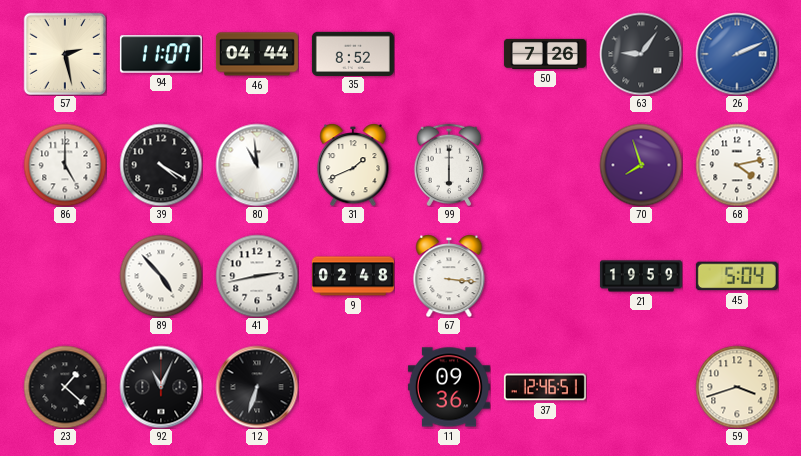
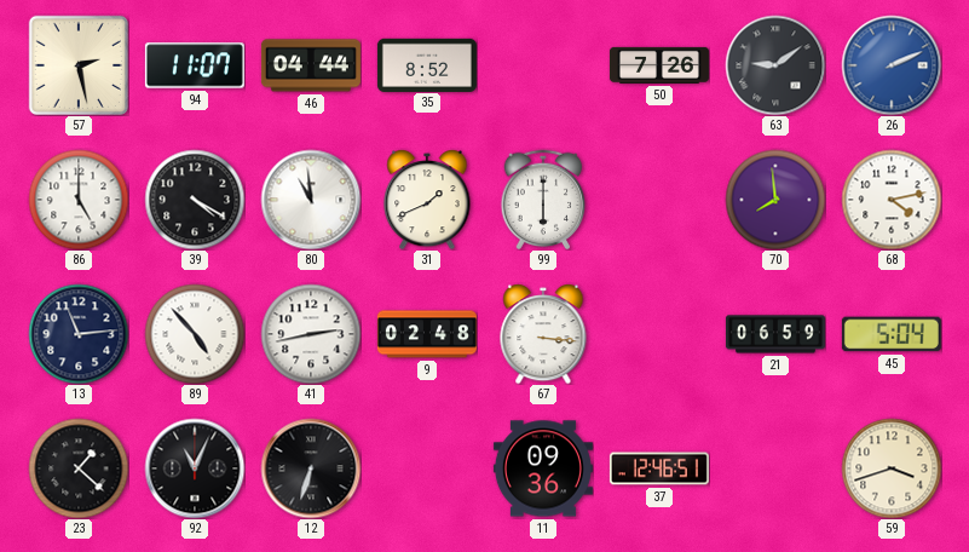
63: 9:06 -> 9:09
70: 7:57 -> 7:59
13: none -> 11:14
21: 19:59 -> 06:59
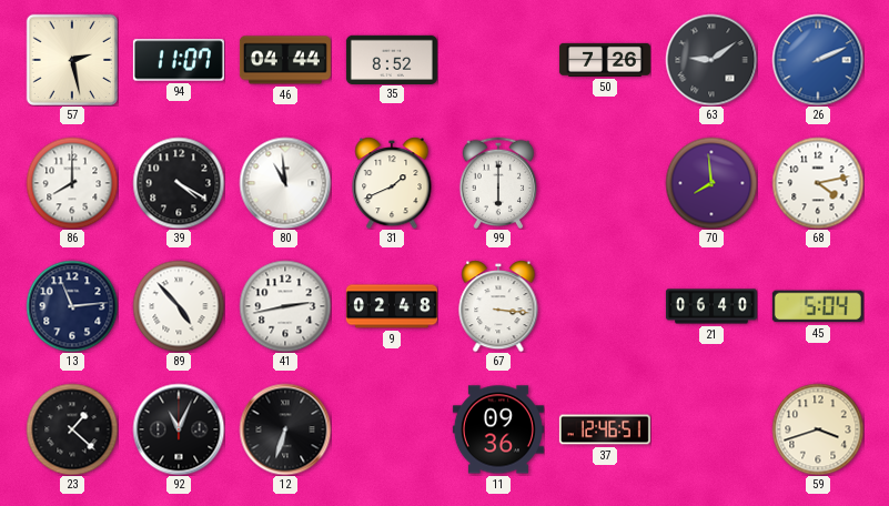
86: 5:00 -> 8:00
21: 06:59 -> 06:40
